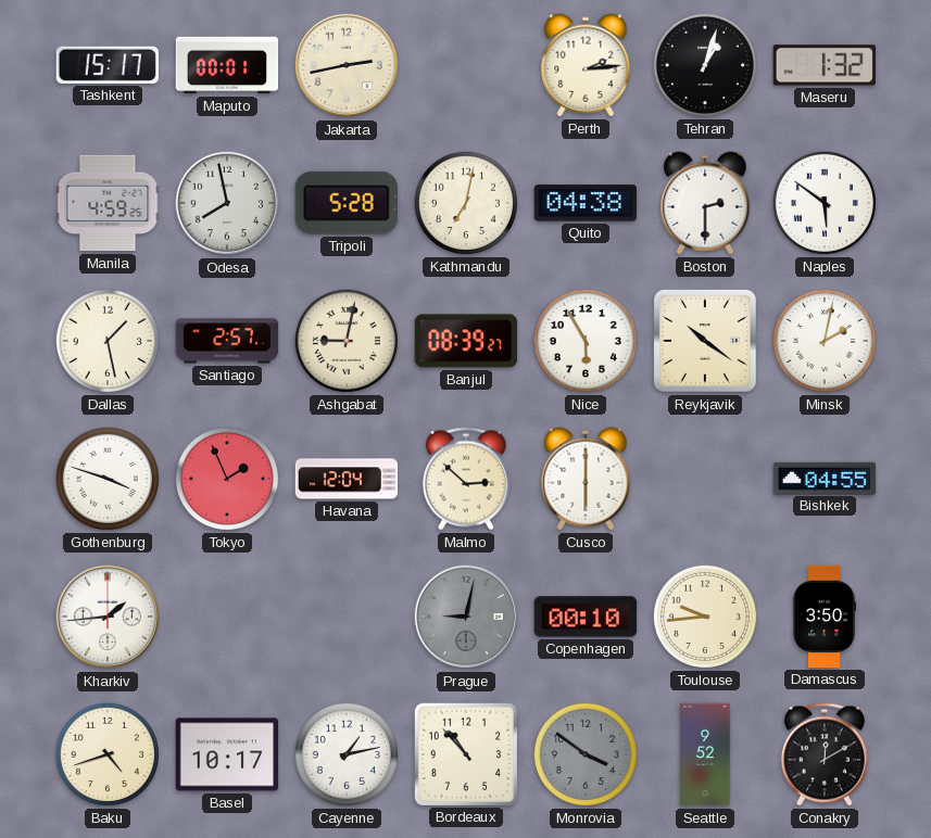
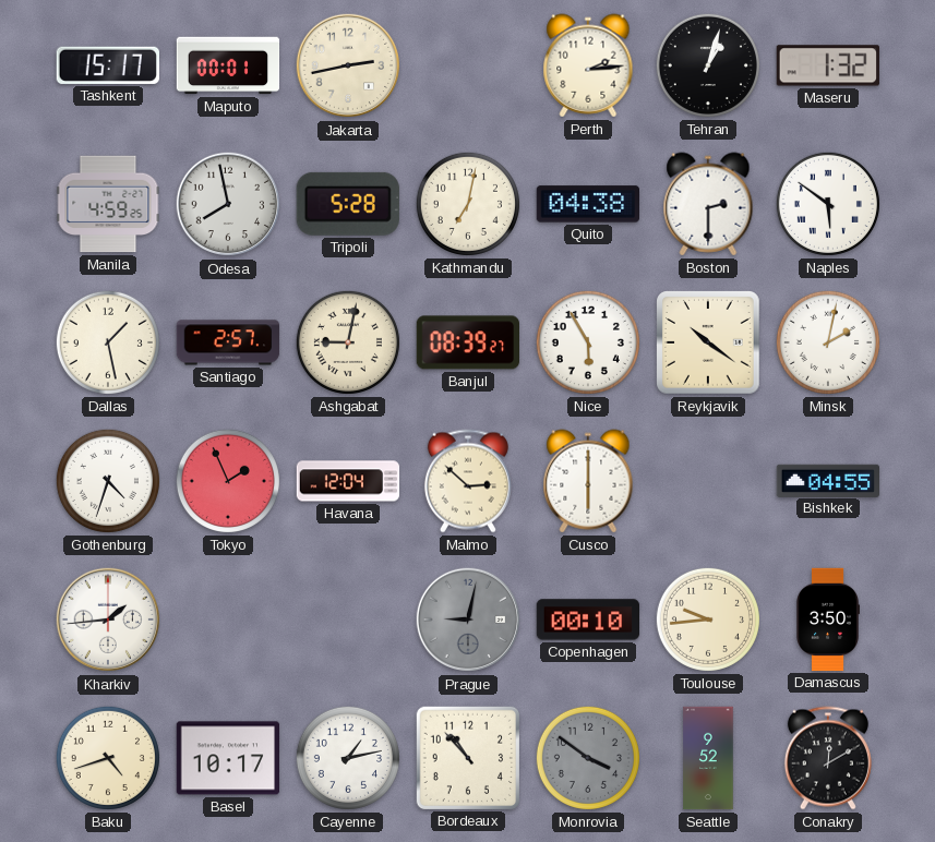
Gothenburg: 3:48 -> 4:33
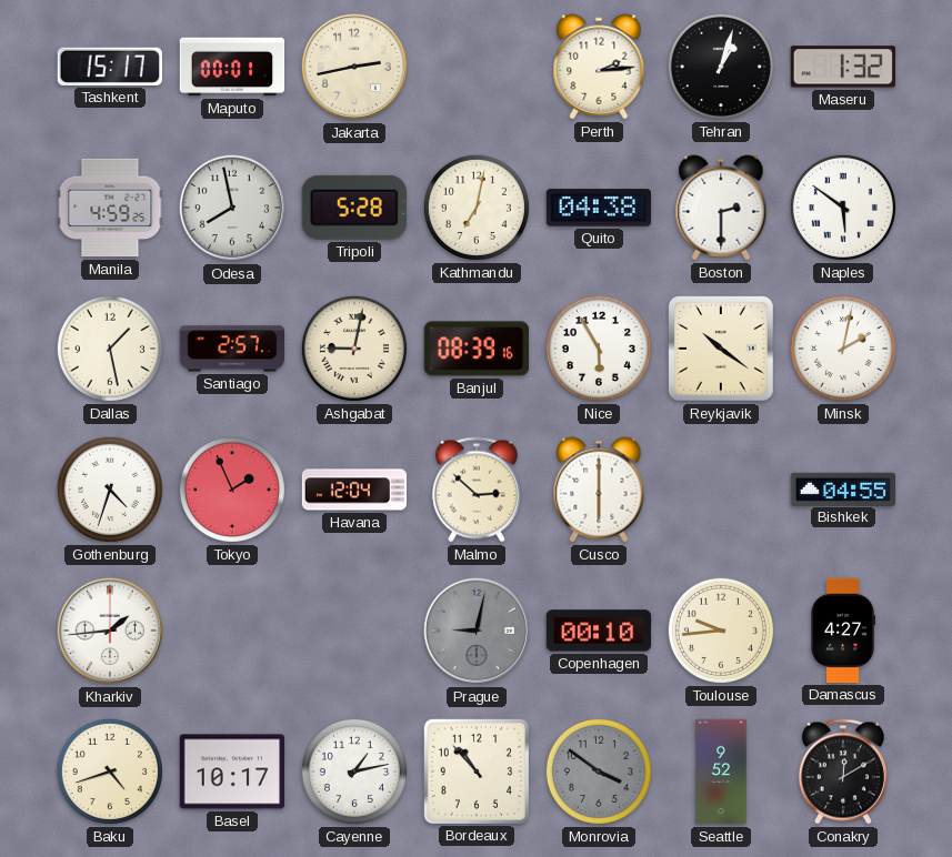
Banjul: 08:39:27 -> 08:39:16
Damascus: 3:50 -> 4:27
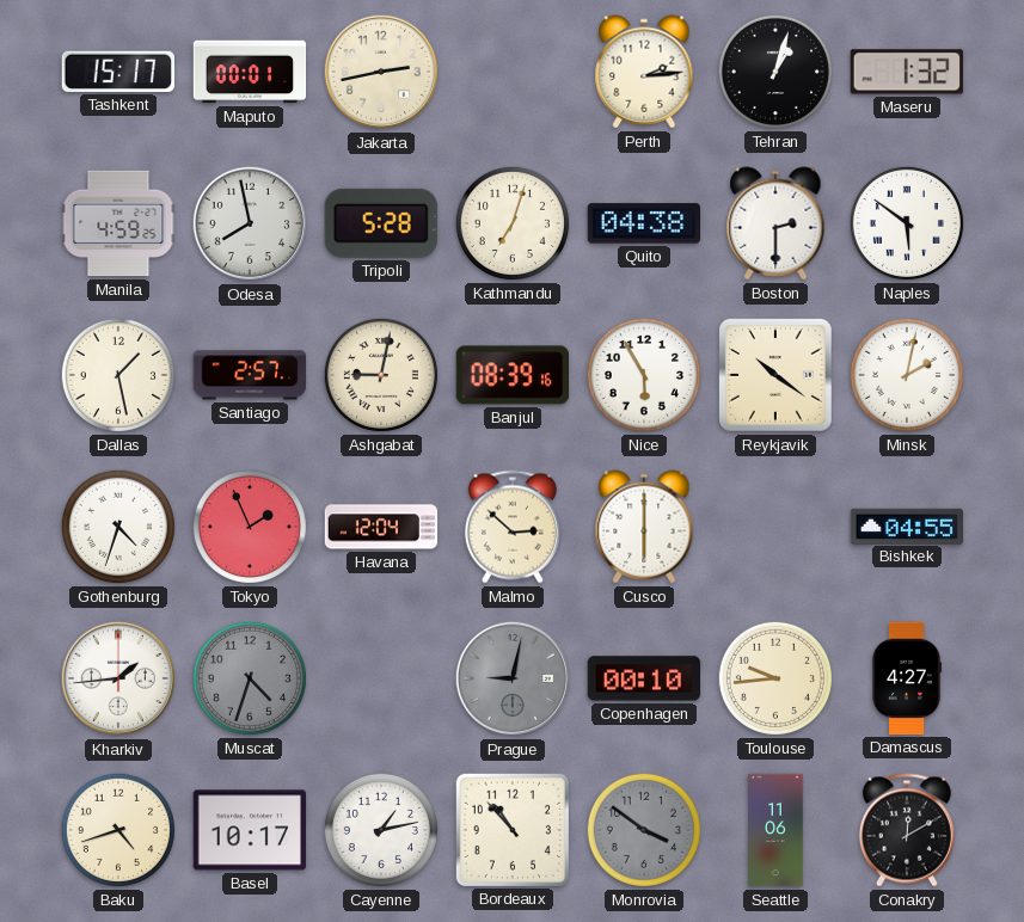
Kathmandu: 7:02 -> 7:03
Muscat: none -> 4:33
Seattle: 9:52 -> 11:06
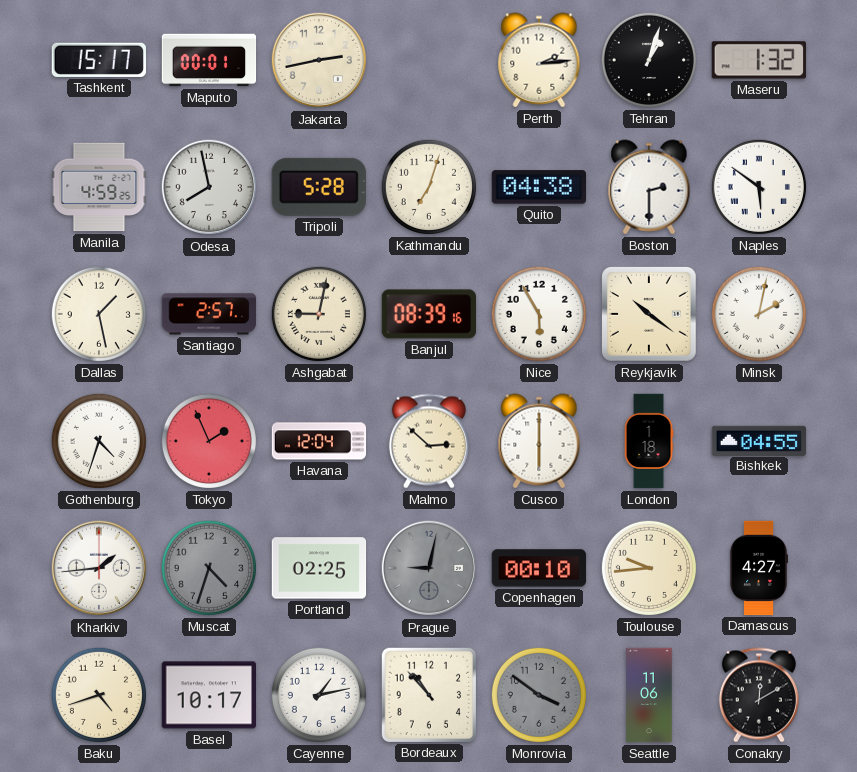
London: none -> 1:18
Portland: none -> 02:25
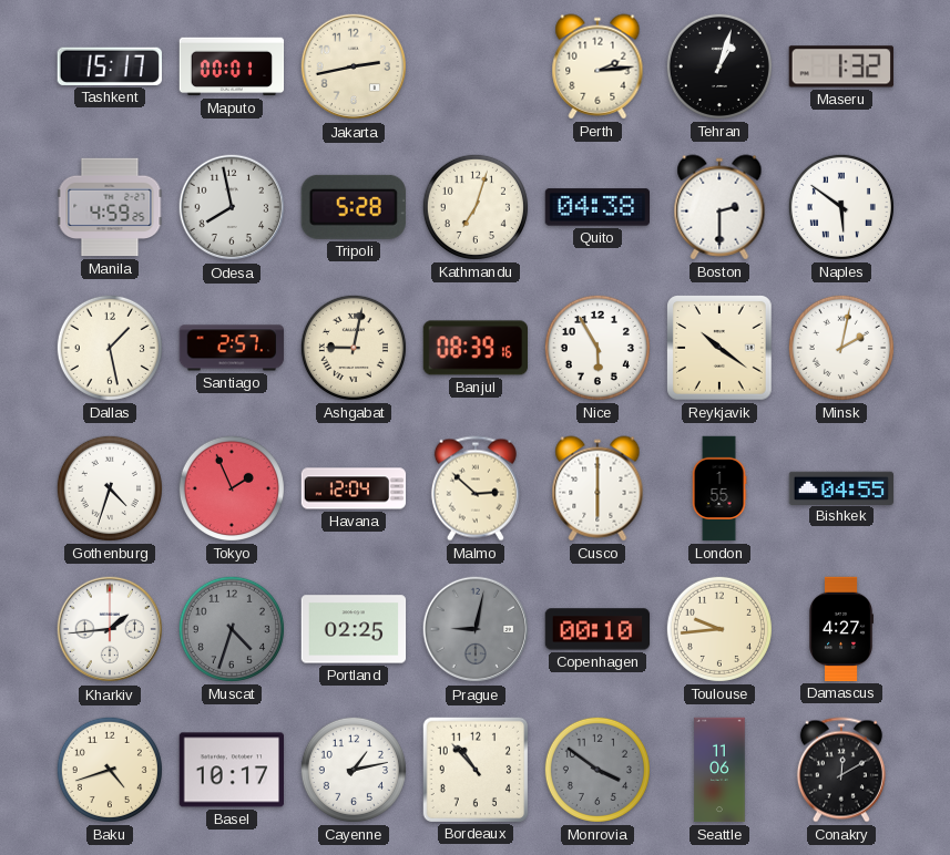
London: 1:18 -> 1:55
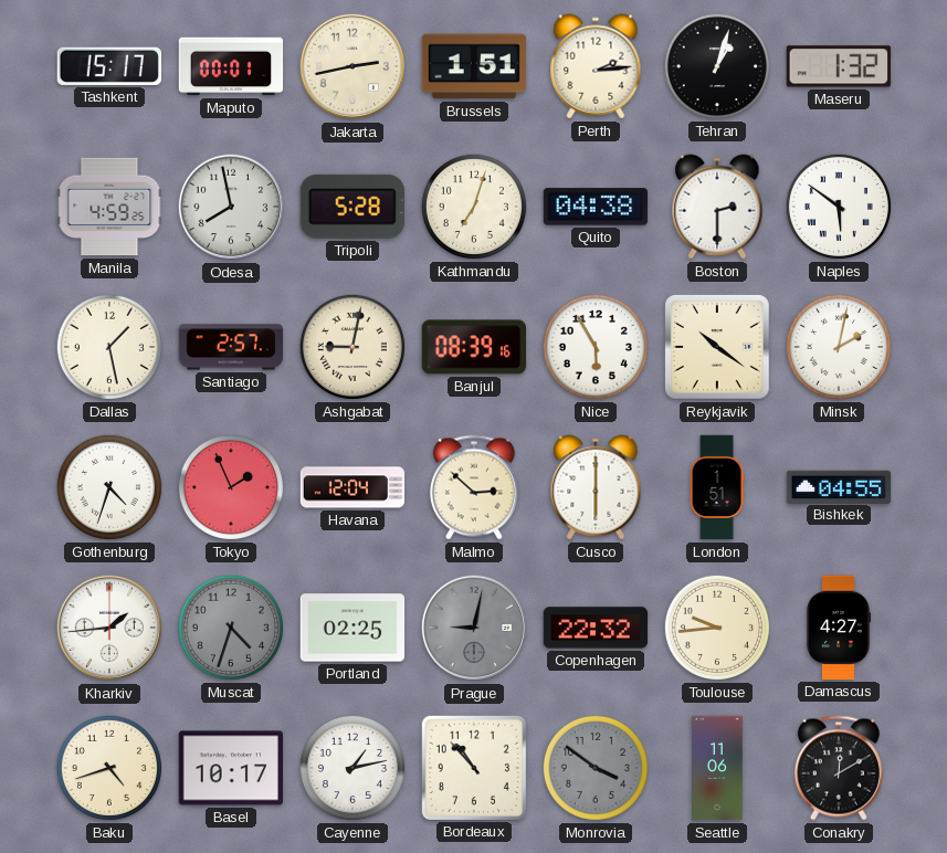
Brussels: none -> 1:51
London: 1:55 -> 1:51
Copenhagen: 00:10 -> 22:32
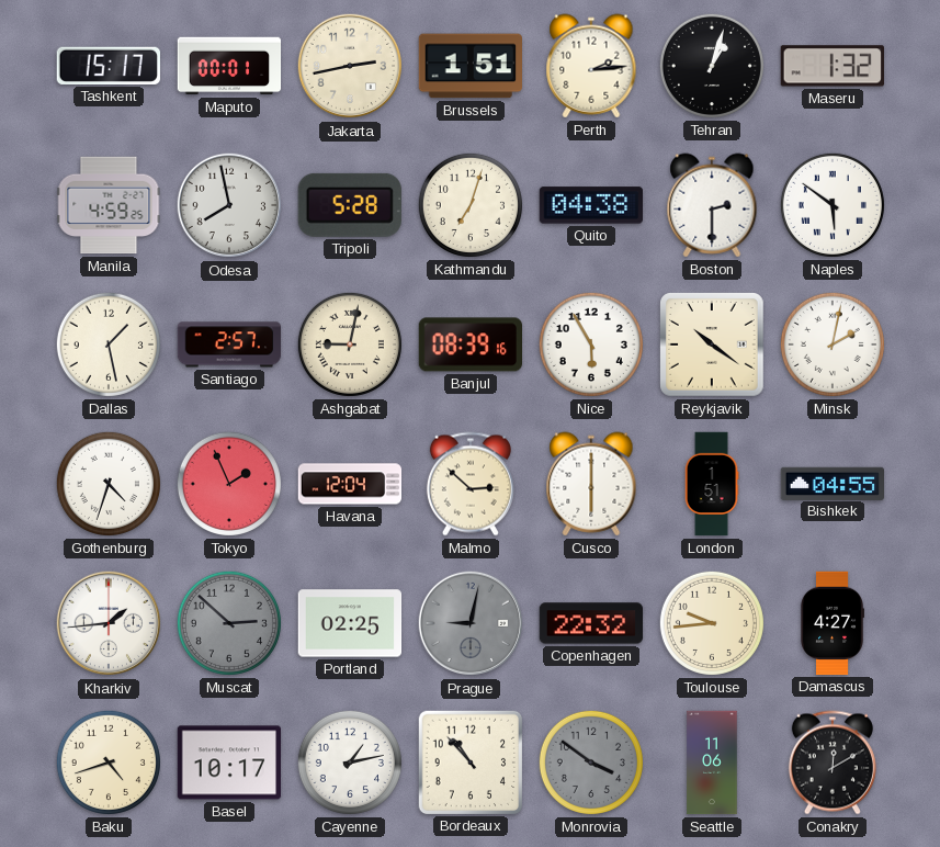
Muscat: 4:33 -> 2:52
